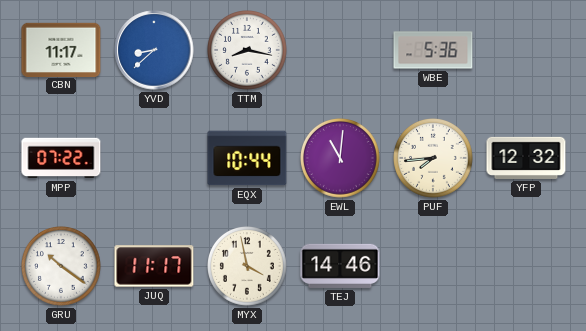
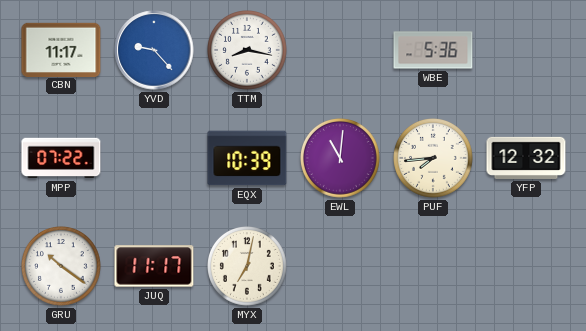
YVD: 8:38 -> 9:23
EQX: 10:44 -> 10:39
MYX: 3:58 -> 7:02
TEJ: 14:46 -> none
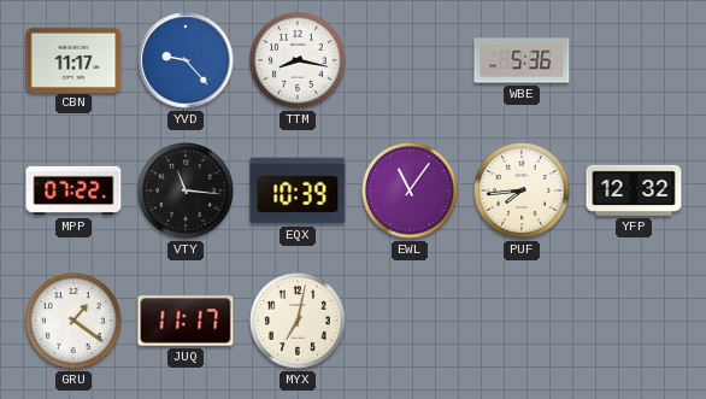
VTY: none -> 11:16
EWL: 11:01 -> 11:06
GRU: 10:21 -> 1:21
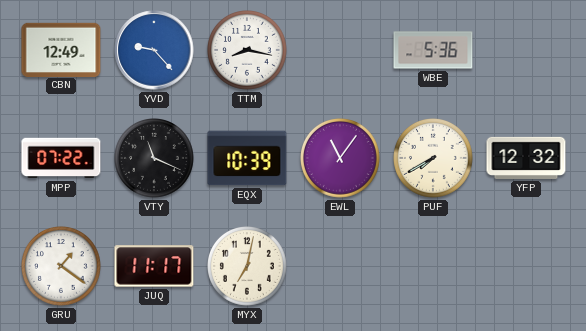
CBN: 11:17 -> 12:49
VTY: 11:16 -> 11:19
PUF: 7:44 -> 7:40
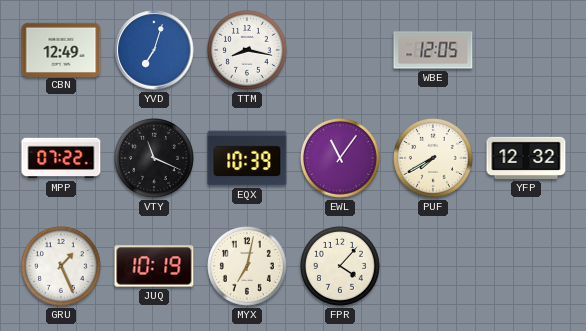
YVD: 9:23 -> 7:03
WBE: 5:36 -> 12:05
GRU: 1:21 -> 1:26
JUQ: 11:17 -> 10:19
FPR: none -> 4:07
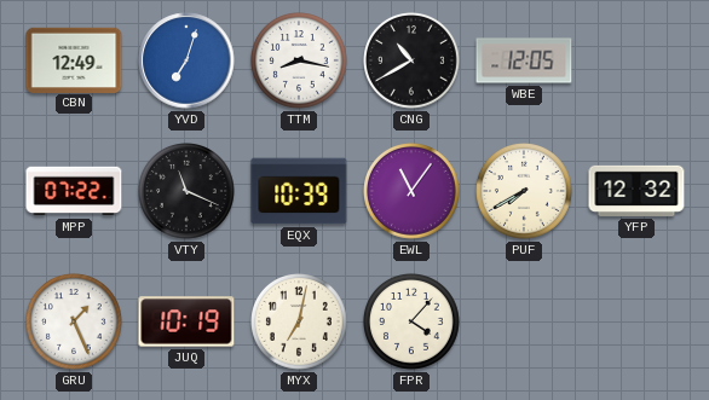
CNG: none -> 10:40
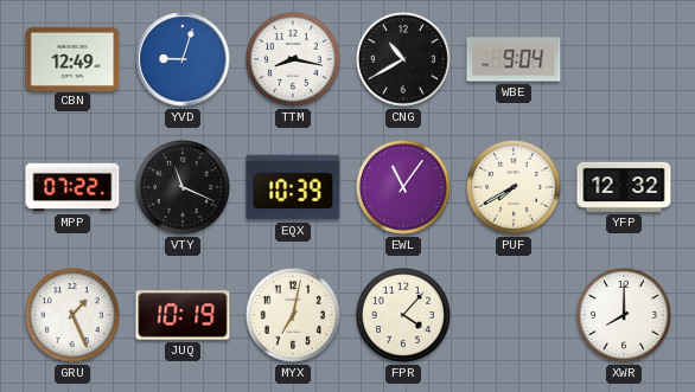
YVD: 7:03 -> 9:03
WBE: 12:05 -> 9:04
XWR: none -> 8:00
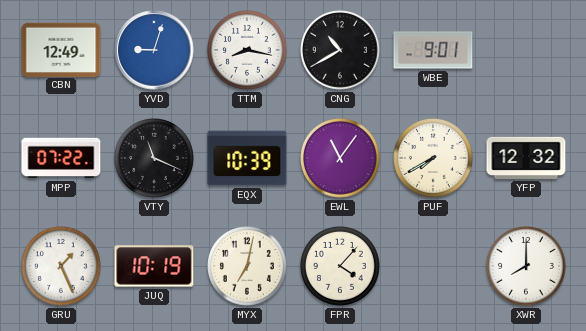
WBE: 9:04 -> 9:01
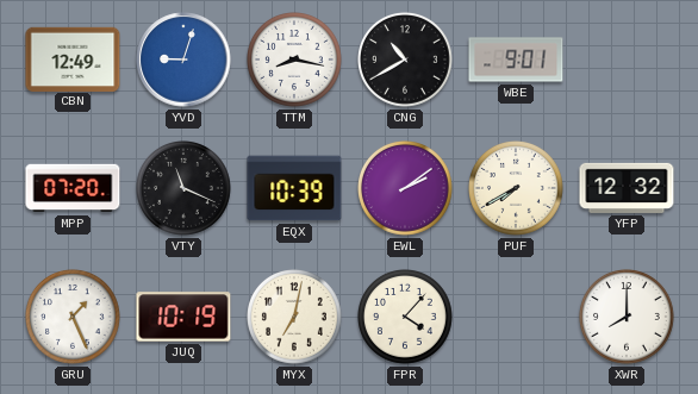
MPP: 07:22 -> 07:20
EWL: 11:06 -> 2:09
